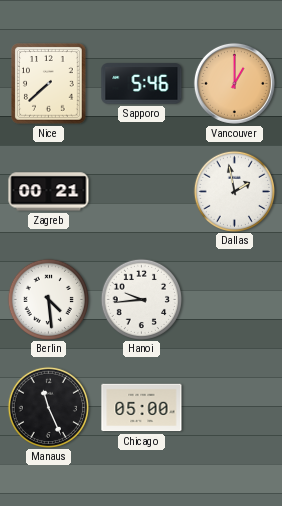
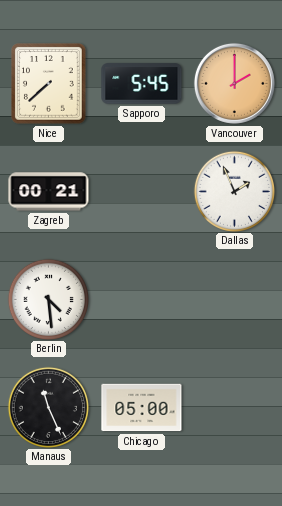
Sapporo: 5:46 -> 5:45
Vancouver: 1:00 -> 2:00
Dallas: 1:58 -> 1:56
Hanoi: 9:44 -> none
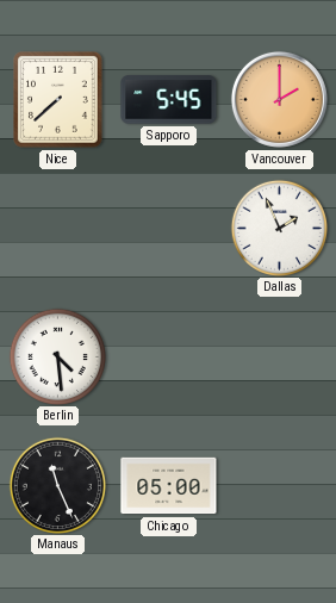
Zagreb: 00:21 -> none
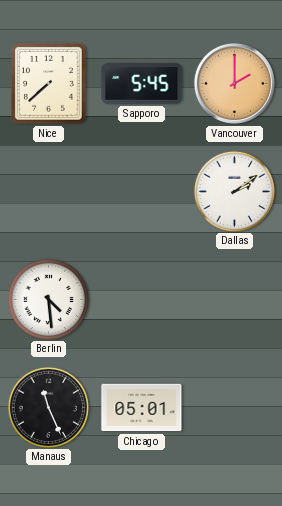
Dallas: 1:56 -> 2:09
Chicago: 05:00 -> 05:01
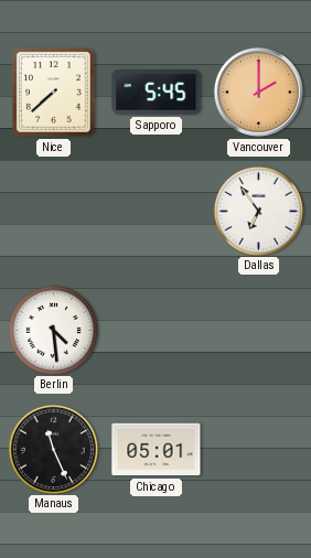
Dallas: 2:09 -> 6:54
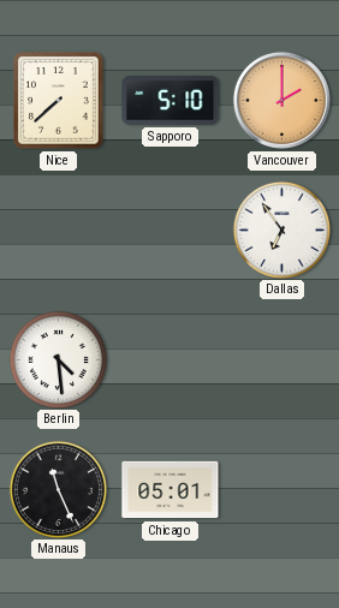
Sapporo: 5:45 -> 5:10
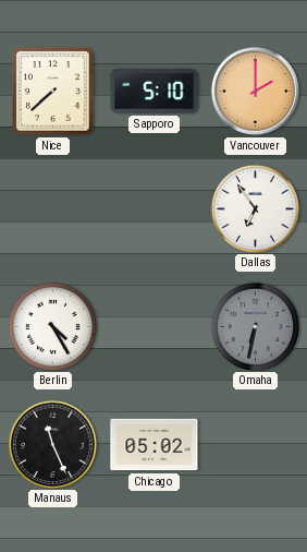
Berlin: 4:29 -> 4:25
Omaha: none -> 6:32
Chicago: 05:01 -> 05:02
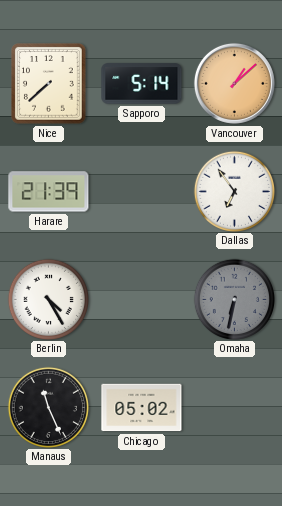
Sapporo: 5:10 -> 5:14
Vancouver: 2:00 -> 1:08
Harare: none -> 21:39
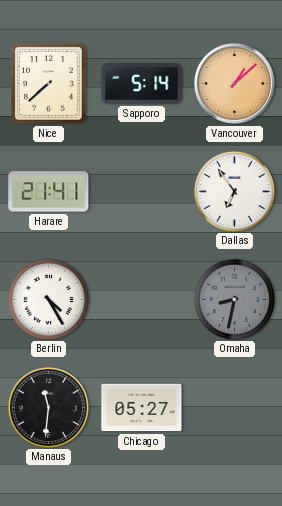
Harare: 21:39 -> 21:41
Omaha: 6:32 -> 8:32
Manaus: 11:26 -> 11:31
Chicago: 05:02 -> 05:27
